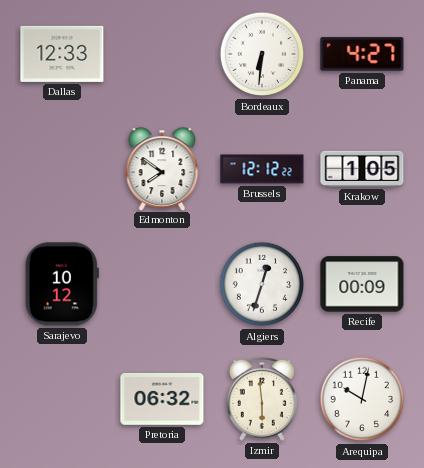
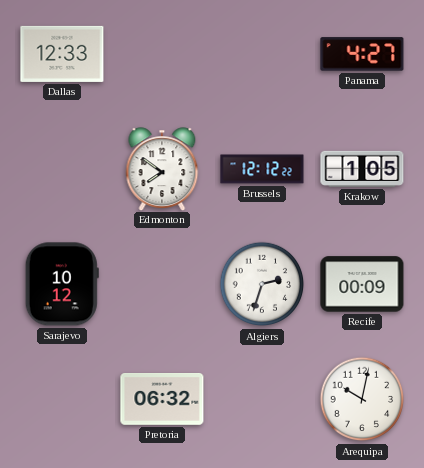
Bordeaux: 6:31 -> none
Algiers: 12:33 -> 2:33
Izmir: 5:59 -> none
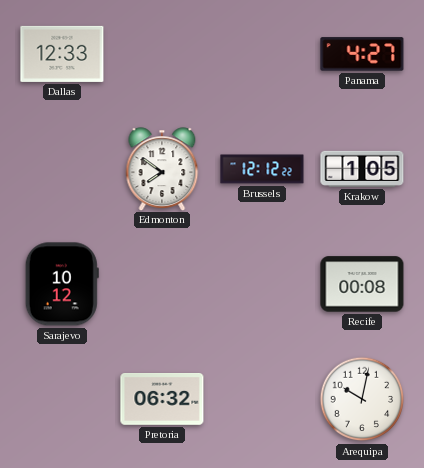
Algiers: 2:33 -> none
Recife: 00:09 -> 00:08
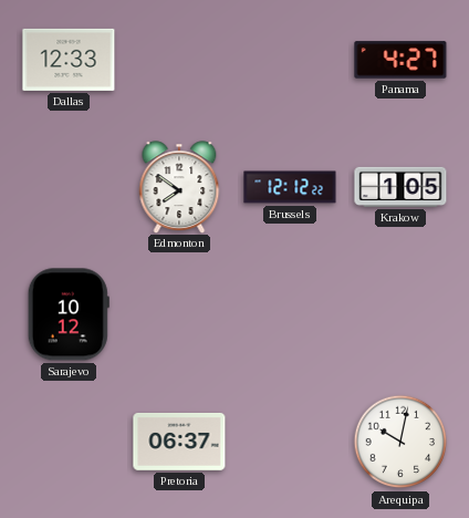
Recife: 00:08 -> none
Pretoria: 06:32 -> 06:37
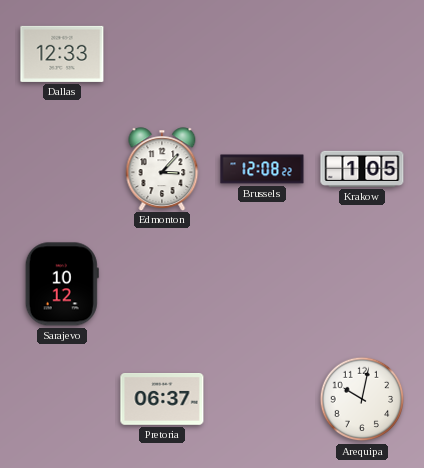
Panama: 4:27 -> none
Edmonton: 7:51 -> 3:07
Brussels: 12:12 -> 12:08
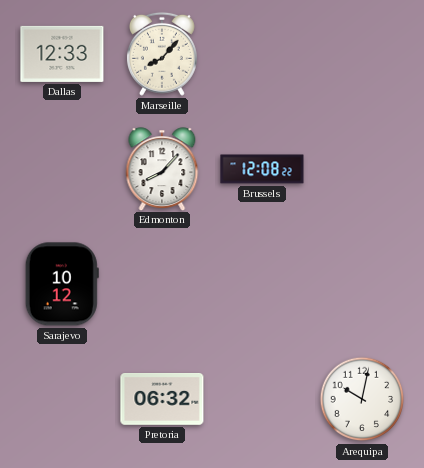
Marseille: none -> 8:07
Edmonton: 3:07 -> 8:07
Krakow: 1:05 -> none
Pretoria: 06:37 -> 06:32
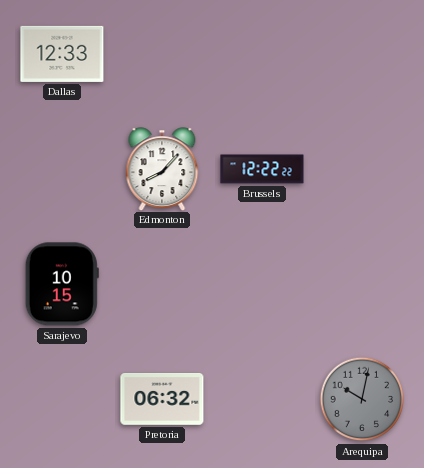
Marseille: 8:07 -> none
Brussels: 12:08 -> 12:22
Sarajevo: 10:12 -> 10:15
Arequipa dial: white -> grey
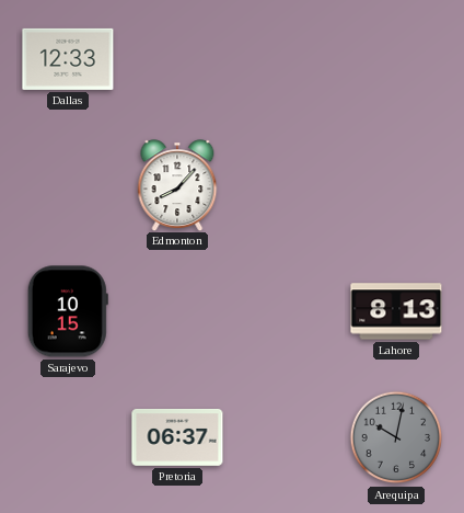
Brussels: 12:22 -> none
Lahore: none -> 8:13
Pretoria: 06:32 -> 06:37
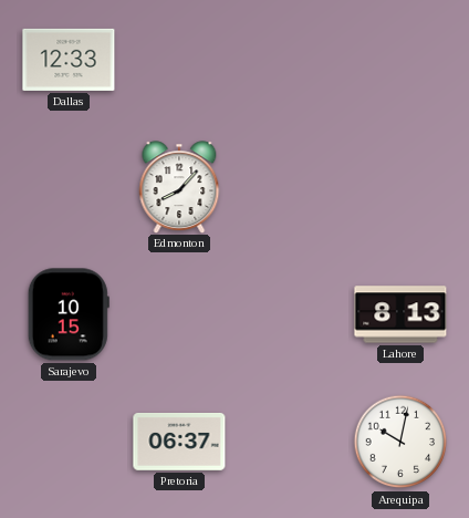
Arequipa dial: grey -> white
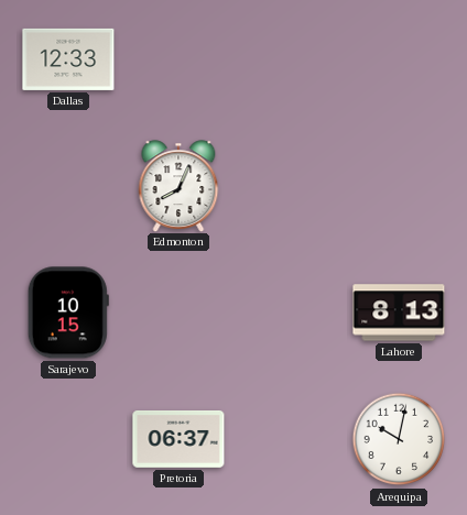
Edmonton: 8:07 -> 8:04
